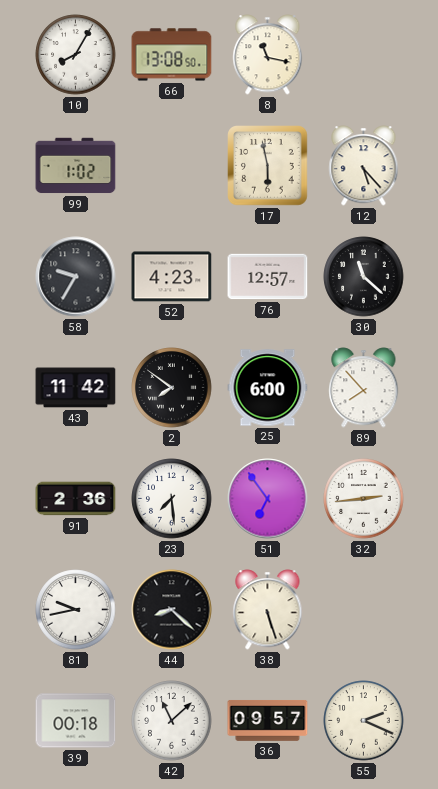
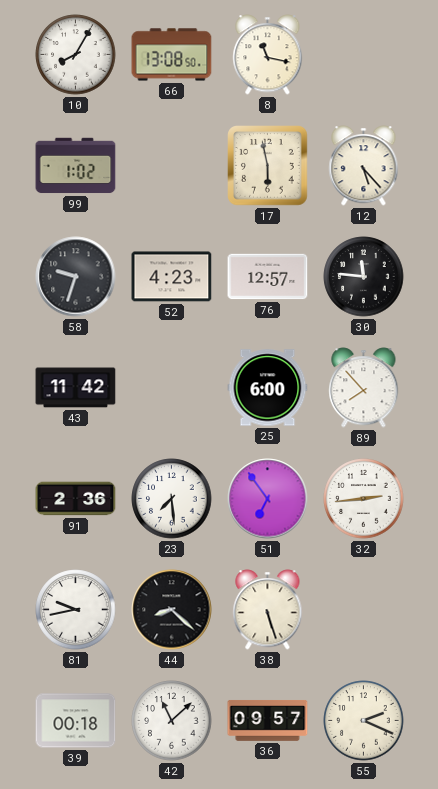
58: 9:35 -> 9:33
30: 11:22 -> 11:46
2: 7:51 -> none
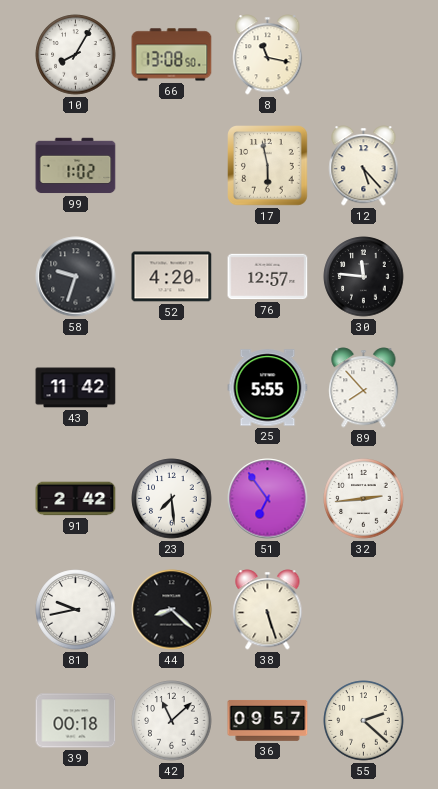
52: 4:23 -> 4:20
25: 6:00 -> 5:55
91: 2:36 -> 2:42
55: 2:19 -> 2:22
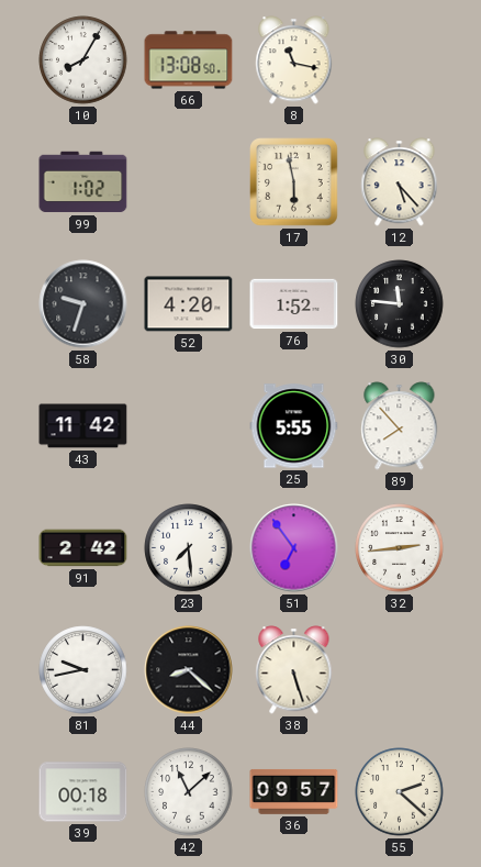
76: 12:57 -> 1:52
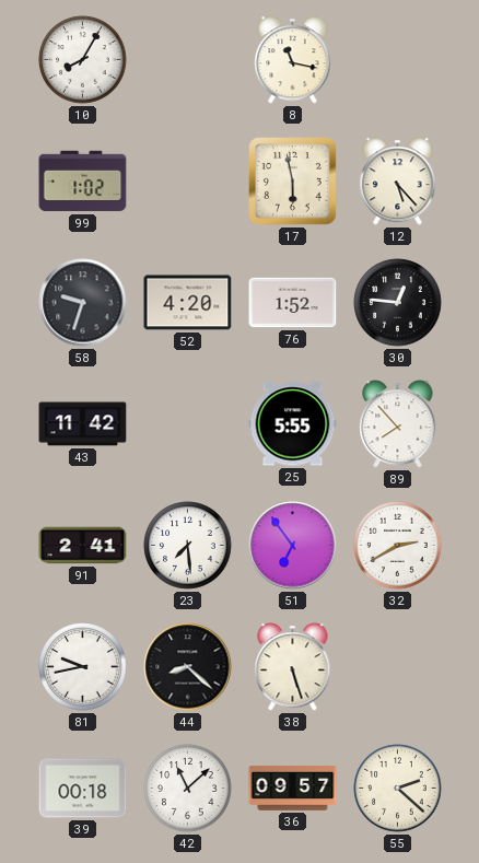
66: 13:08 -> none
30: 11:46 -> 12:46
91: 2:42 -> 2:41
32: 2:44 -> 2:40
